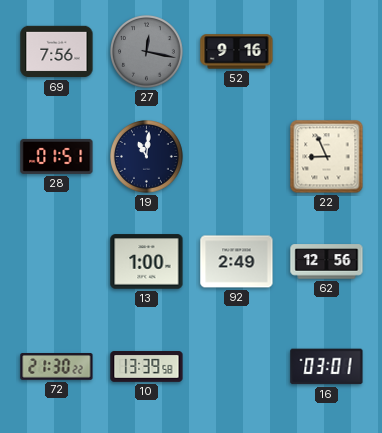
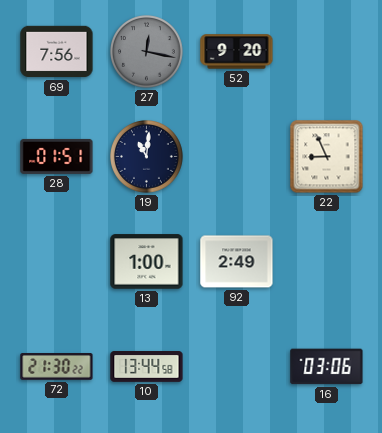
52: 9:16 -> 9:20
62: 12:56 -> none
10: 13:39 -> 13:44
16: 03:01 -> 03:06
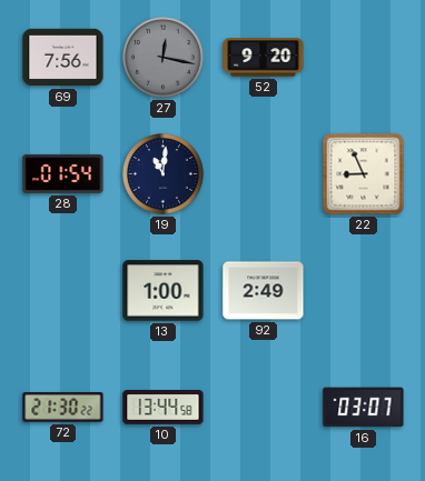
28: 01:51 -> 01:54
16: 03:06 -> 03:07
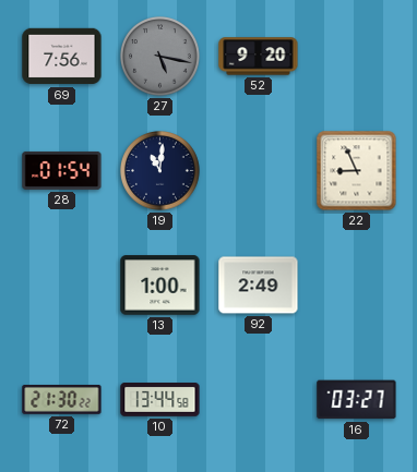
27: 12:17 -> 5:17
16: 03:07 -> 03:27
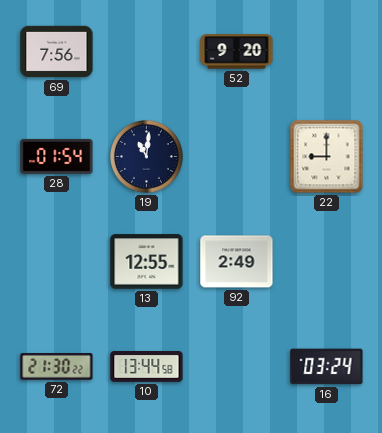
27: 5:17 -> none
22: 8:56 -> 9:00
13: 1:00 -> 12:55
16: 03:27 -> 03:24
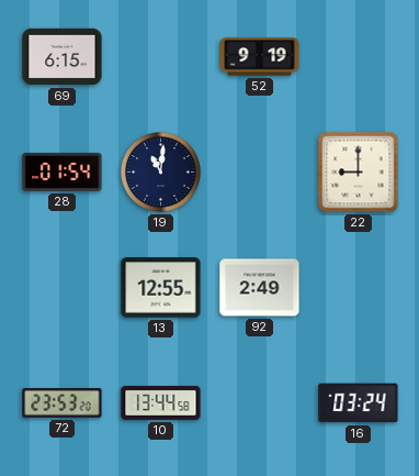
69: 7:56 -> 6:15
52: 9:20 -> 9:19
72: 21:30 -> 23:53
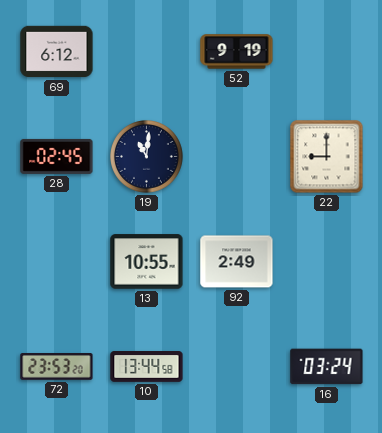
69: 6:15 -> 6:12
28: 01:54 -> 02:45
13: 12:55 -> 10:55
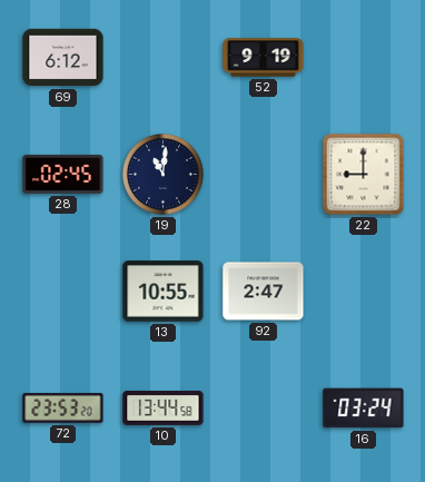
92: 2:49 -> 2:47
